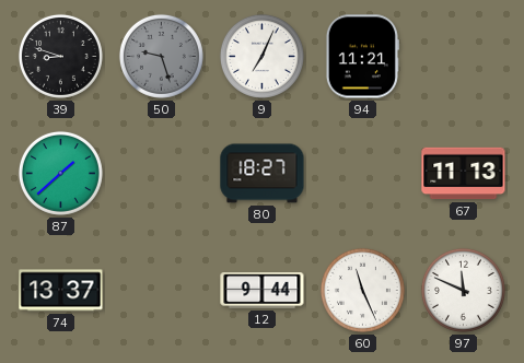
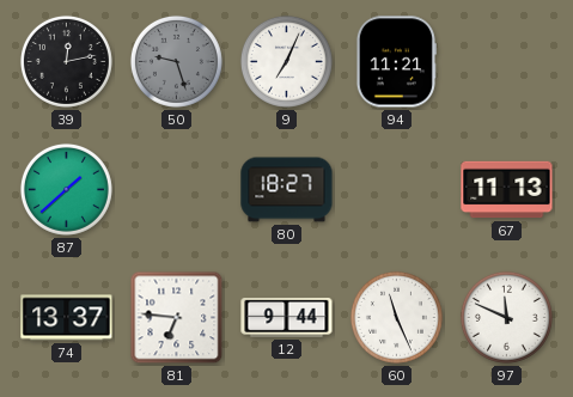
39: 8:48 -> 12:13
81: none -> 6:46
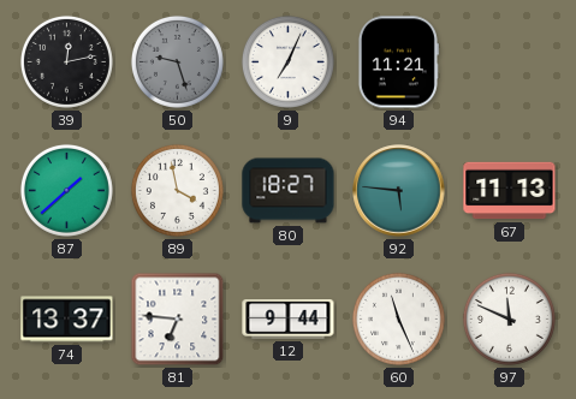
89: none -> 3:58
92: none -> 5:46
